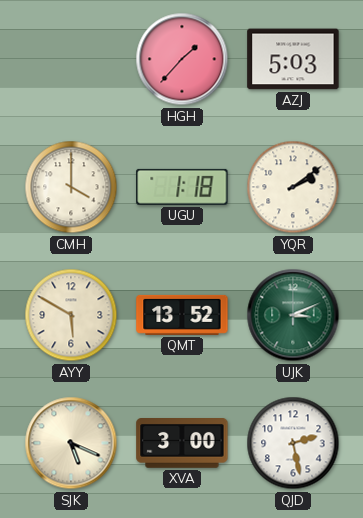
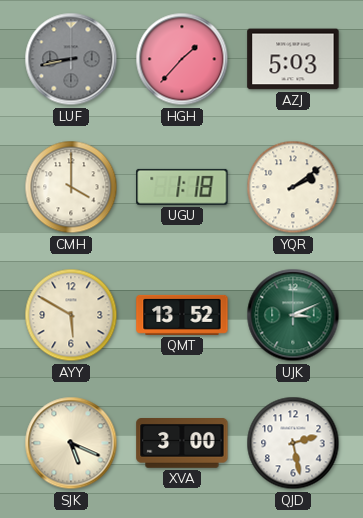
LUF: none -> 8:43
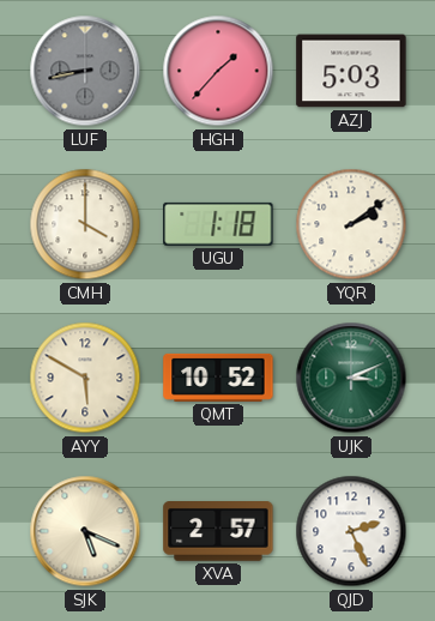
QMT: 13:52 -> 10:52
XVA: 3:00 -> 2:57
QJD: 2:28 -> 2:26
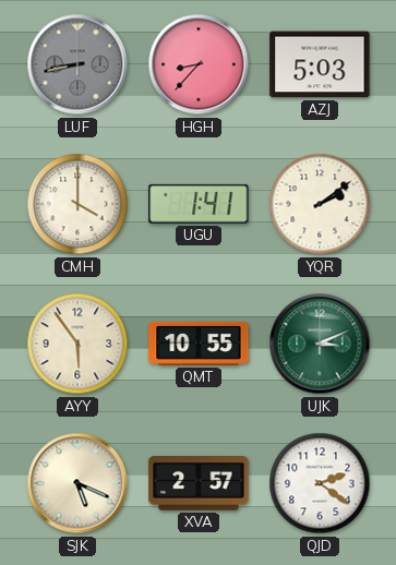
HGH: 1:37 -> 8:37
UGU: 1:18 -> 1:41
AYY: 5:50 -> 5:54
QMT: 10:52 -> 10:55
QJD: 2:26 -> 2:21
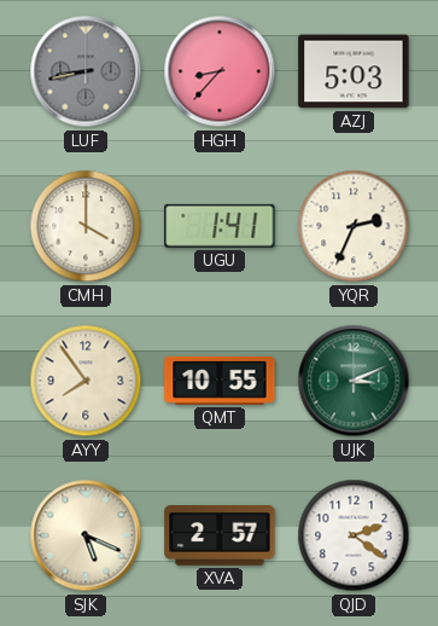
YQR: 2:09 -> 2:34
AYY: 5:54 -> 7:54
